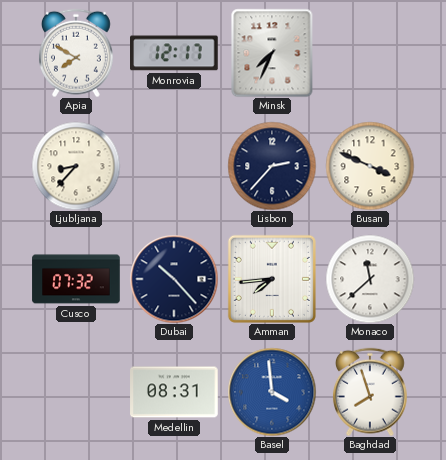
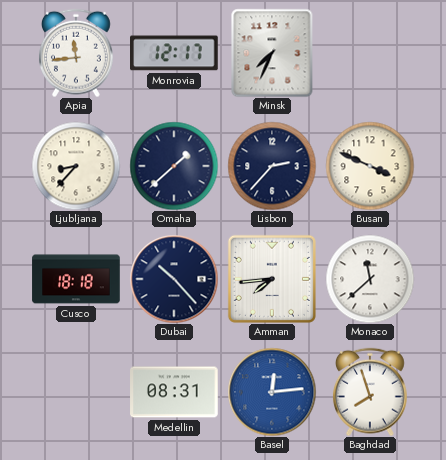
Apia: 7:50 -> 11:44
Omaha: none -> 1:38
Cusco: 07:32 -> 18:18
Basel: 3:59 -> 12:14
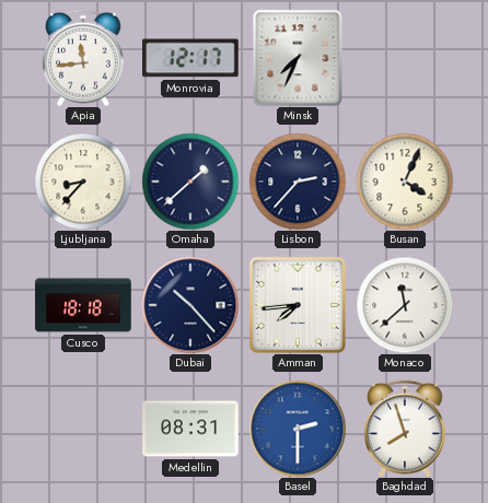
Busan: 3:49 -> 4:04
Basel: 12:14 -> 2:30
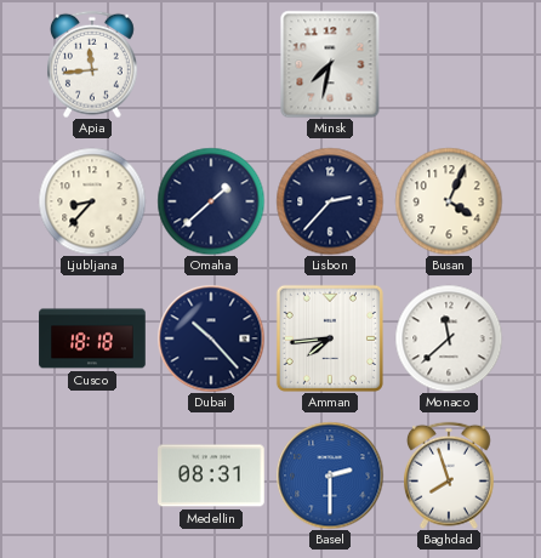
Monrovia: 12:17 -> none
Minsk: 7:34 -> 7:32
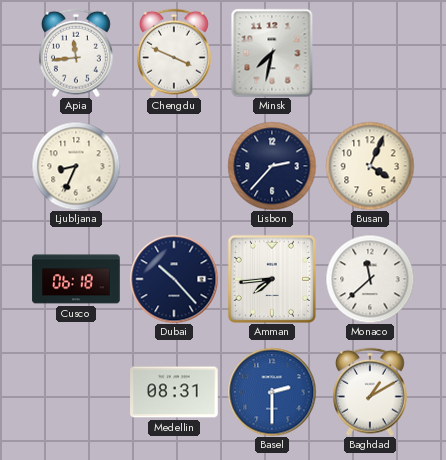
Chengdu: none -> 3:49
Ljubljana: 8:37 -> 8:34
Omaha: 1:38 -> none
Cusco: 18:18 -> 06:18
Baghdad: 7:57 -> 1:10
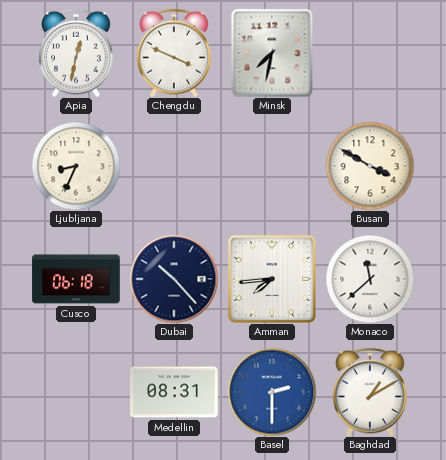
Apia: 11:44 -> 12:32
Lisbon: 2:37 -> none
Busan: 4:04 -> 3:50
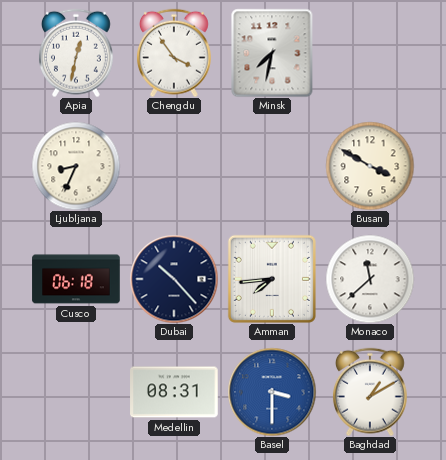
Chengdu: 3:49 -> 3:54
Basel: 2:30 -> 3:30
